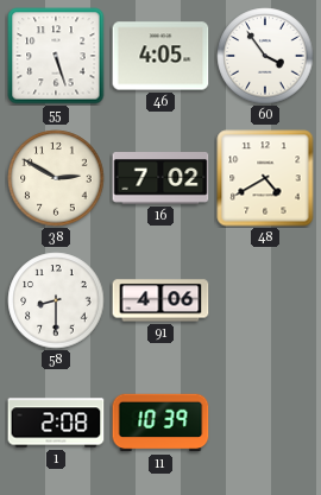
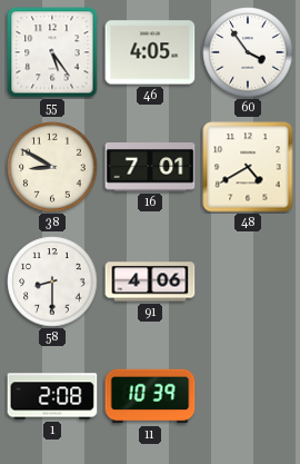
55: 5:27 -> 5:24
38: 2:50 -> 8:50
16: 7:02 -> 7:01
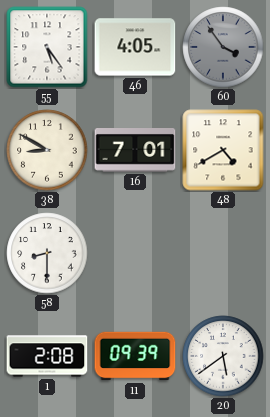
60 dial: white -> grey
91: 4:06 -> none
11: 10:39 -> 09:39
20: none -> 5:39
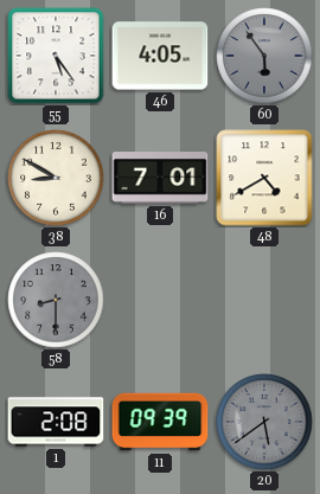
60: 3:54 -> 5:54
58 dial: white -> grey
20 dial: white -> grey
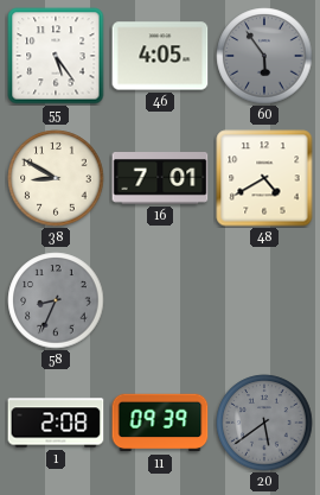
58: 8:30 -> 8:34
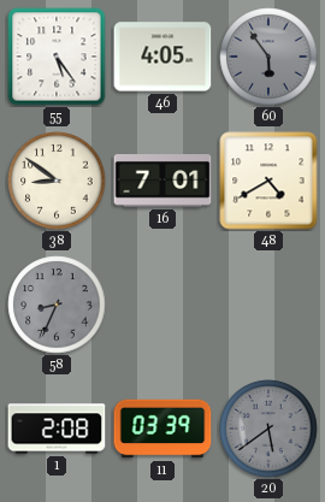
38: 8:50 -> 8:51
11: 09:39 -> 03:39
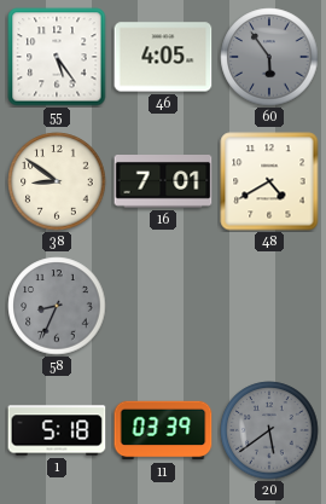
1: 2:08 -> 5:18
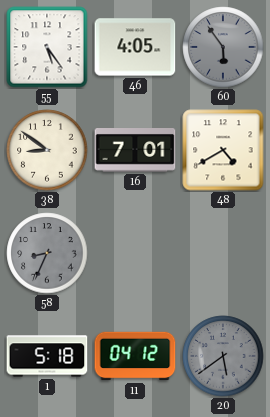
11: 03:39 -> 04:12
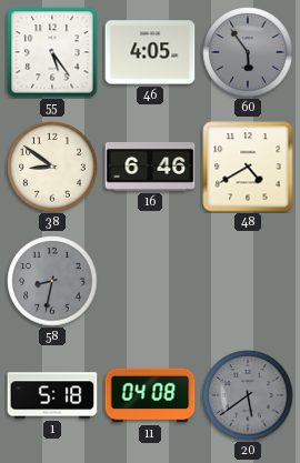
16: 7:01 -> 6:46
58: 8:34 -> 8:32
11: 04:12 -> 04:08
